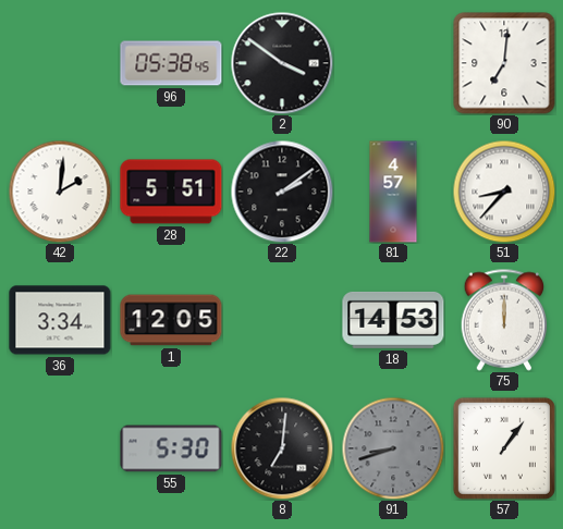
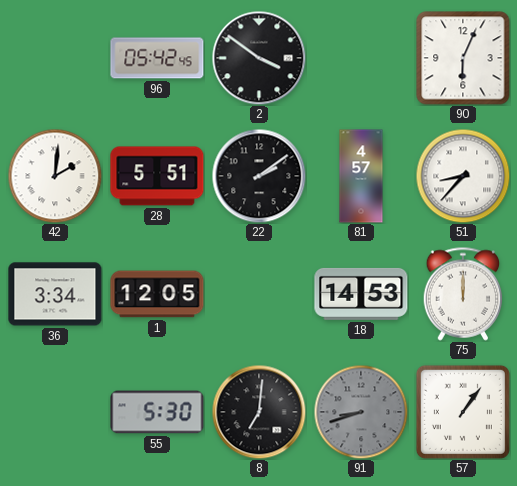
96: 05:38 -> 05:42
90: 7:01 -> 6:04
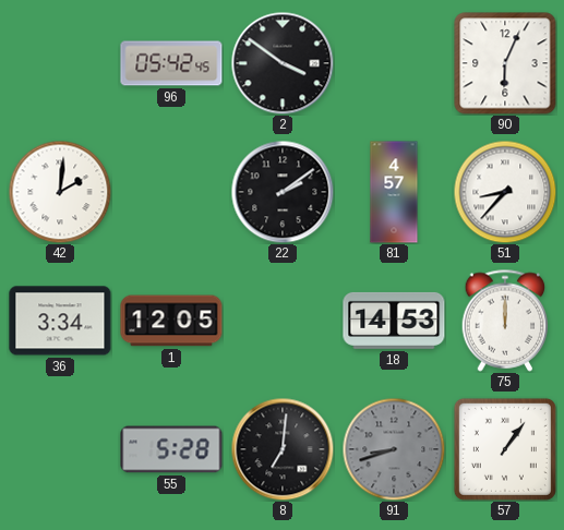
28: 5:51 -> none
55: 5:30 -> 5:28
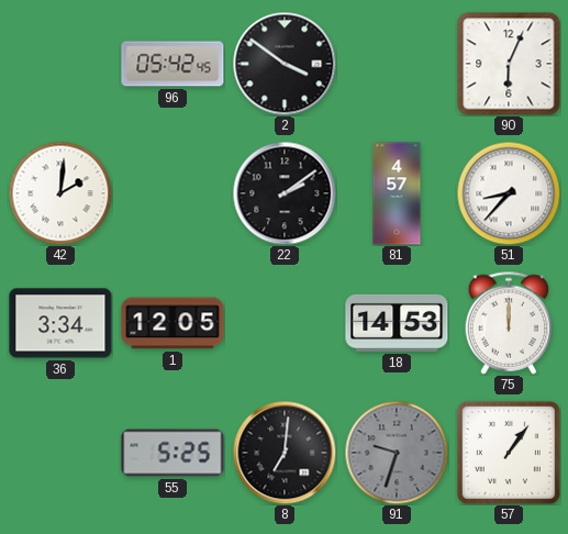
55: 5:28 -> 5:25
91: 8:42 -> 9:33
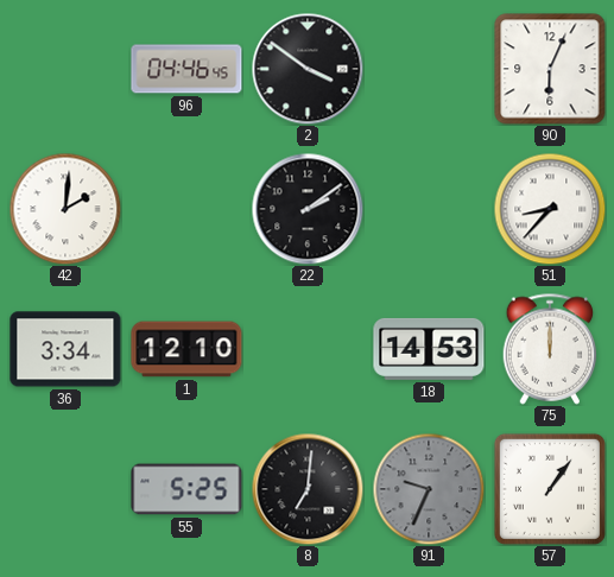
96: 05:42 -> 04:46
81: 4:57 -> none
1: 12:05 -> 12:10
91: 9:33 -> 9:34
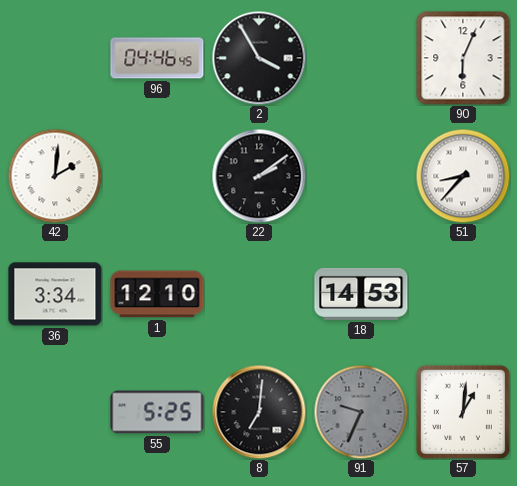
2: 3:51 -> 3:55
75: 12:00 -> none
57: 1:06 -> 1:01
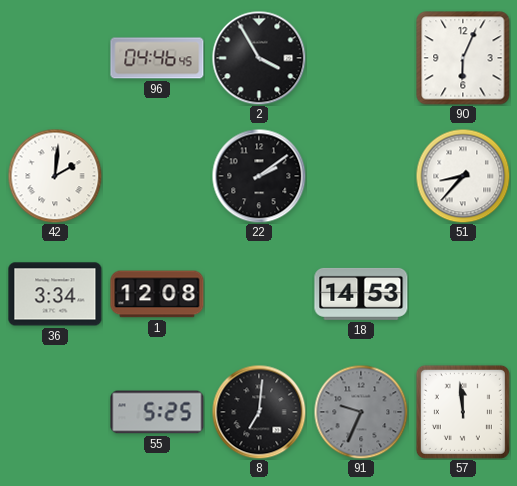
1: 12:10 -> 12:08
57: 1:01 -> 11:59
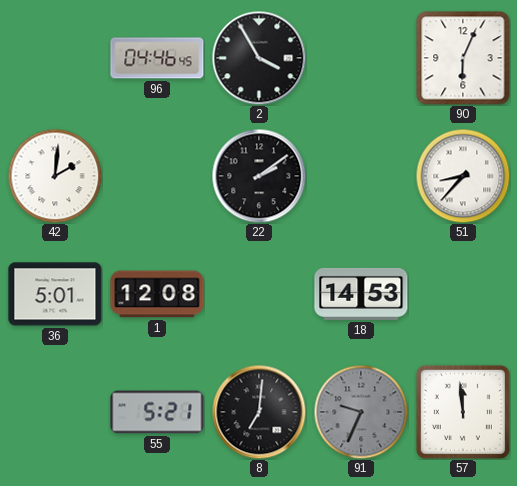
36: 3:34 -> 5:01
55: 5:25 -> 5:21
